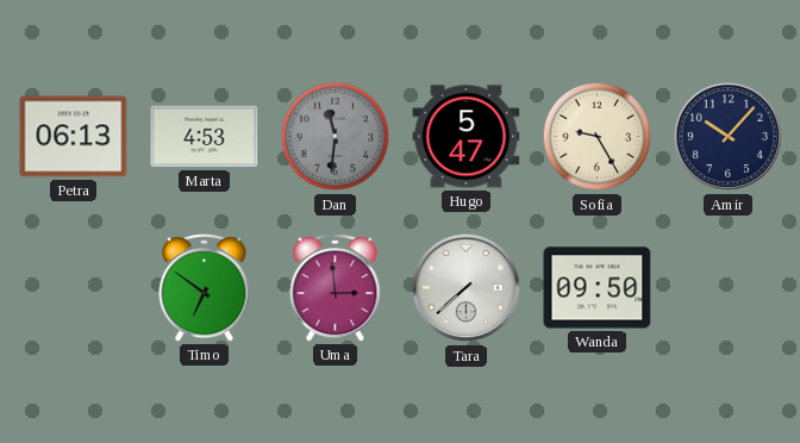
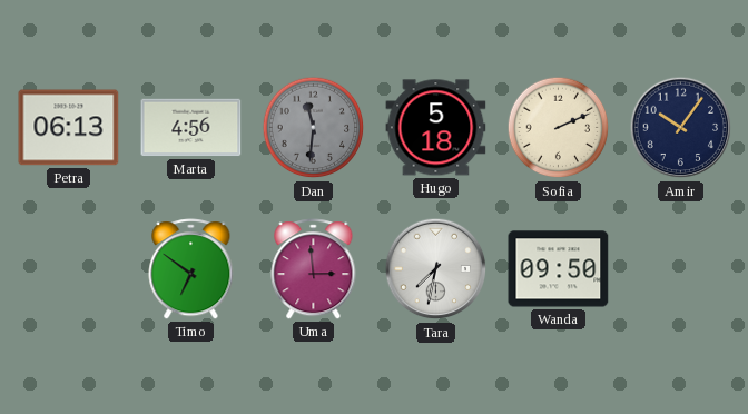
Marta: 4:53 -> 4:56
Hugo: 5:47 -> 5:18
Sofia: 9:25 -> 2:11
Amir: 10:07 -> 10:06
Tara: 7:38 -> 7:32
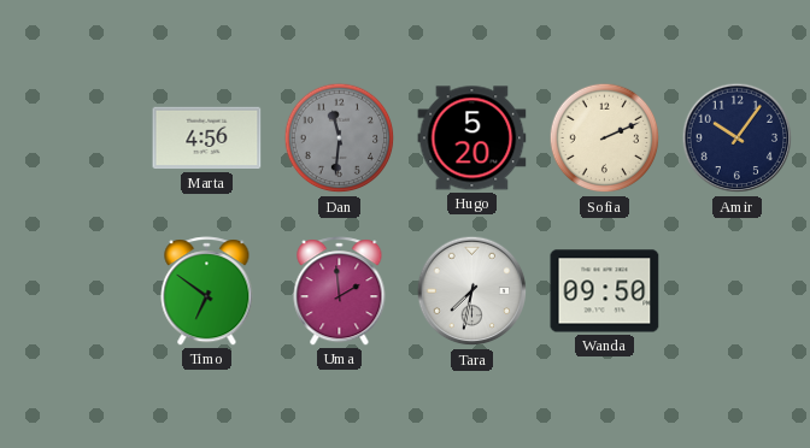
Petra: 06:13 -> none
Hugo: 5:18 -> 5:20
Uma: 2:59 -> 1:59
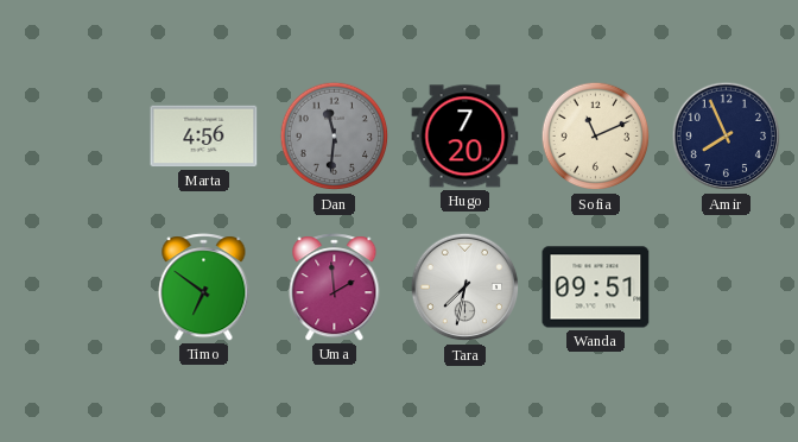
Hugo: 5:20 -> 7:20
Sofia: 2:11 -> 11:11
Amir: 10:06 -> 7:56
Wanda: 09:50 -> 09:51
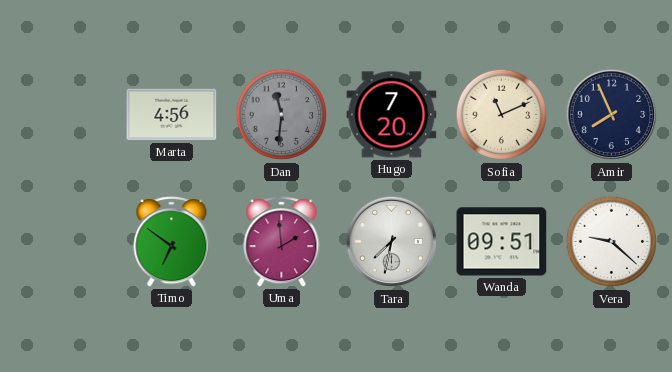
Vera: none -> 9:22
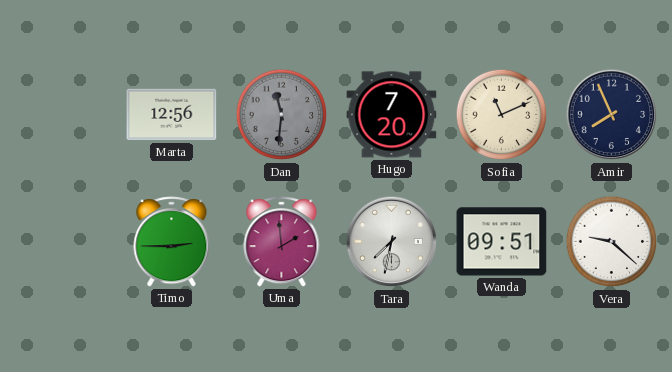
Marta: 4:56 -> 12:56
Timo: 6:51 -> 2:45
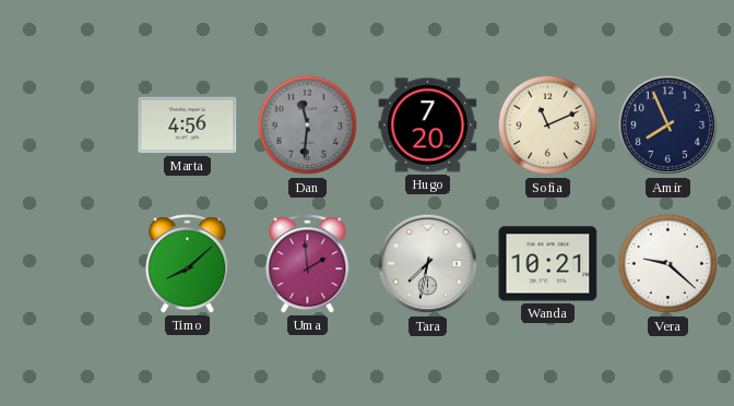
Marta: 12:56 -> 4:56
Timo: 2:45 -> 8:08
Wanda: 09:51 -> 10:21
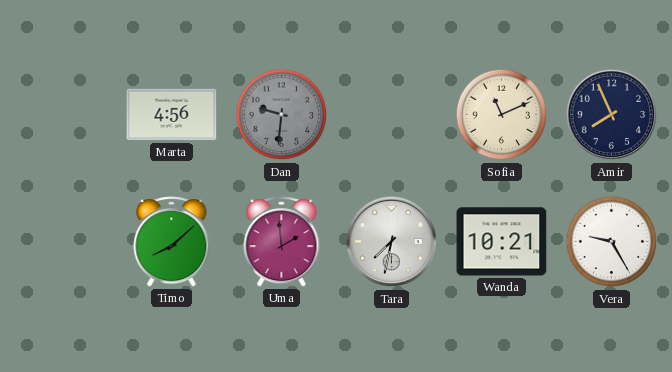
Dan: 11:31 -> 9:31
Hugo: 7:20 -> none
Vera: 9:22 -> 9:25
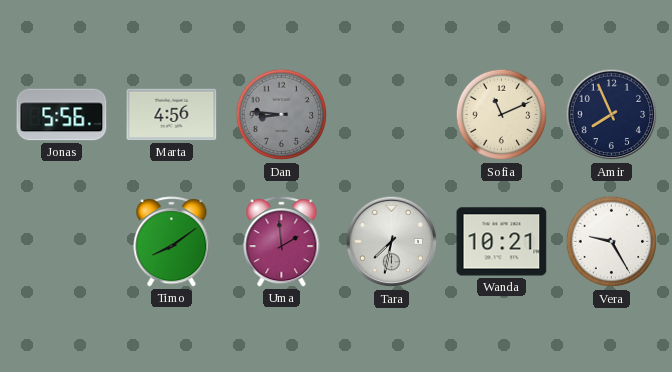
Jonas: none -> 5:56
Dan: 9:31 -> 8:46
Timo: 8:08 -> 8:09
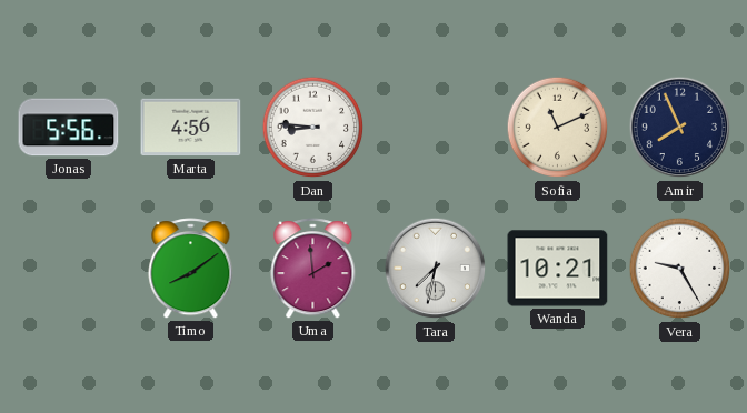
Dan dial: grey -> white
